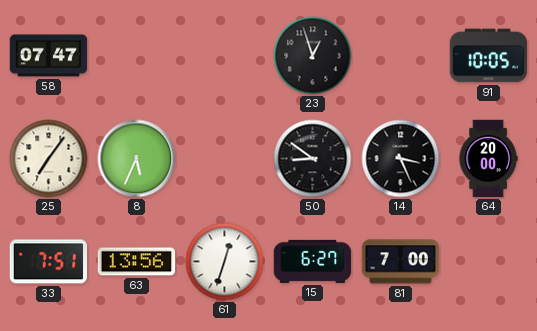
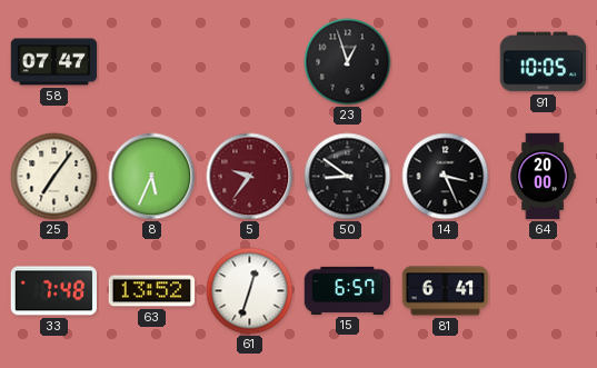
5: none -> 9:36
33: 7:51 -> 7:48
63: 13:56 -> 13:52
15: 6:27 -> 6:57
81: 7:00 -> 6:41
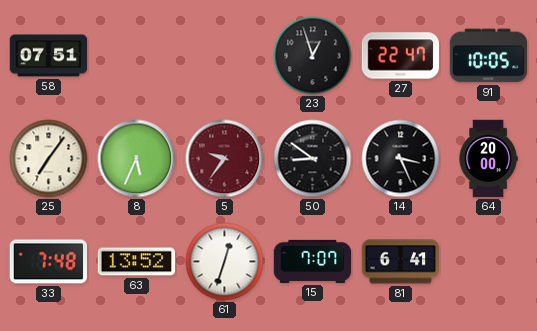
58: 07:47 -> 07:51
27: none -> 22:47
15: 6:57 -> 7:07
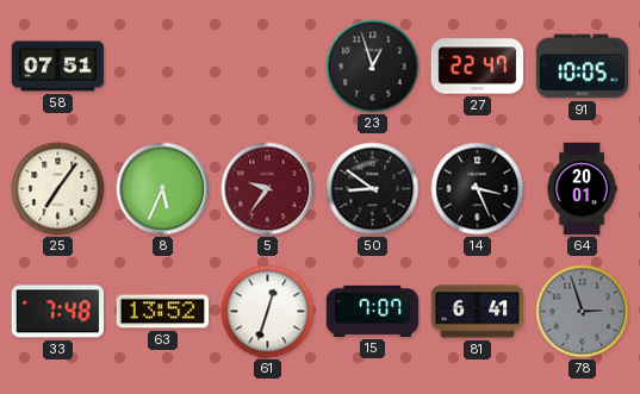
64: 20:00 -> 20:01
78: none -> 2:57
